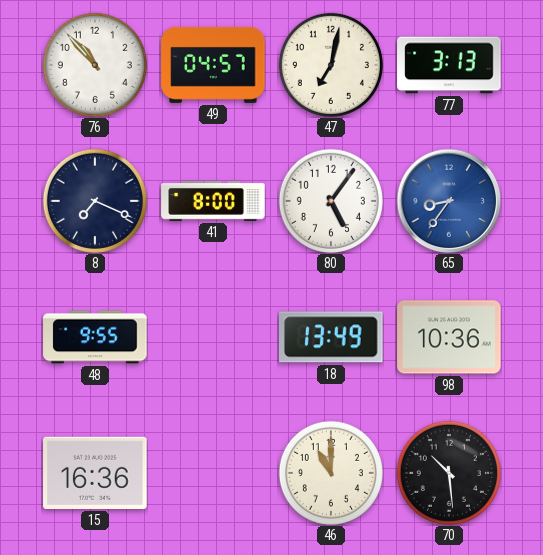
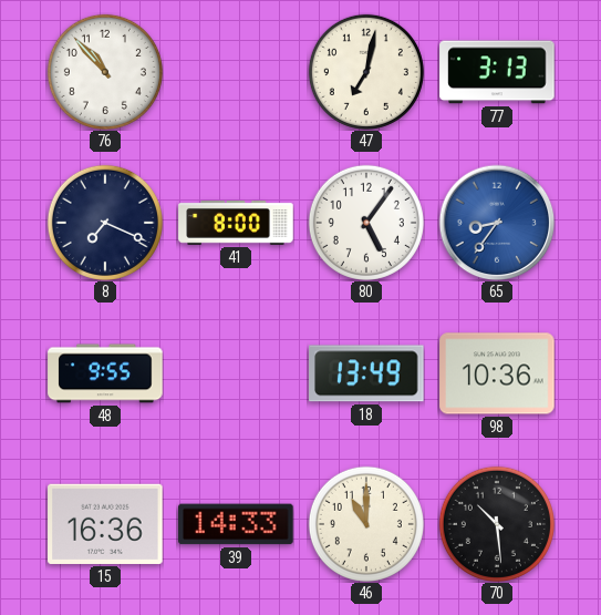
49: 04:57 -> none
39: none -> 14:33
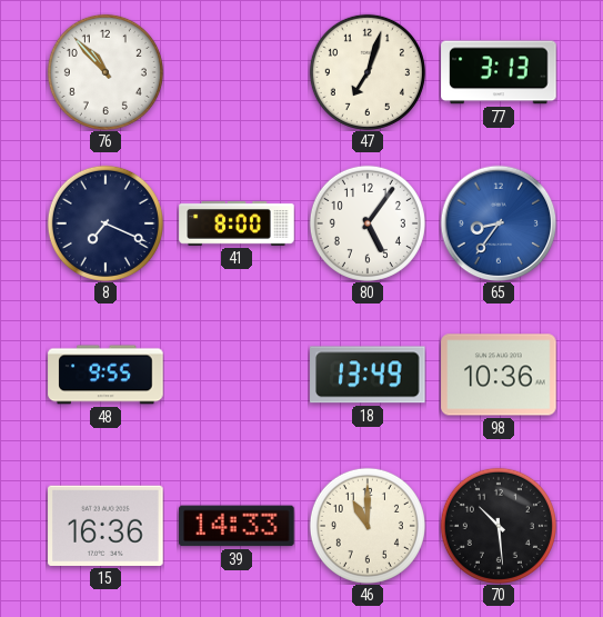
47: 7:02 -> 7:03
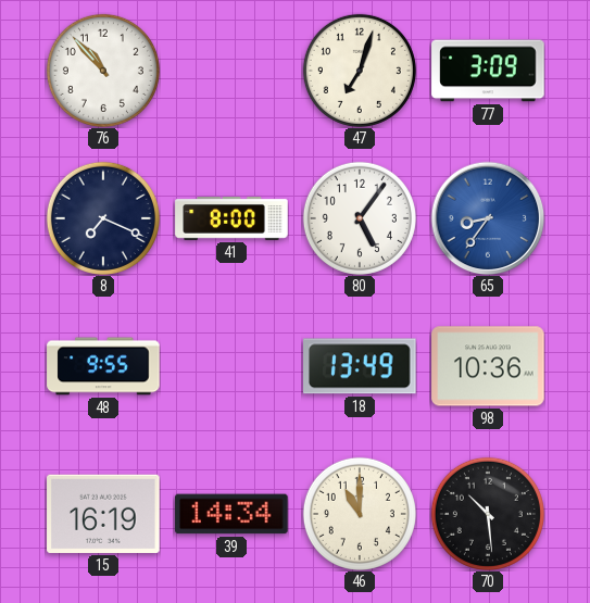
77: 3:13 -> 3:09
15: 16:36 -> 16:19
39: 14:33 -> 14:34
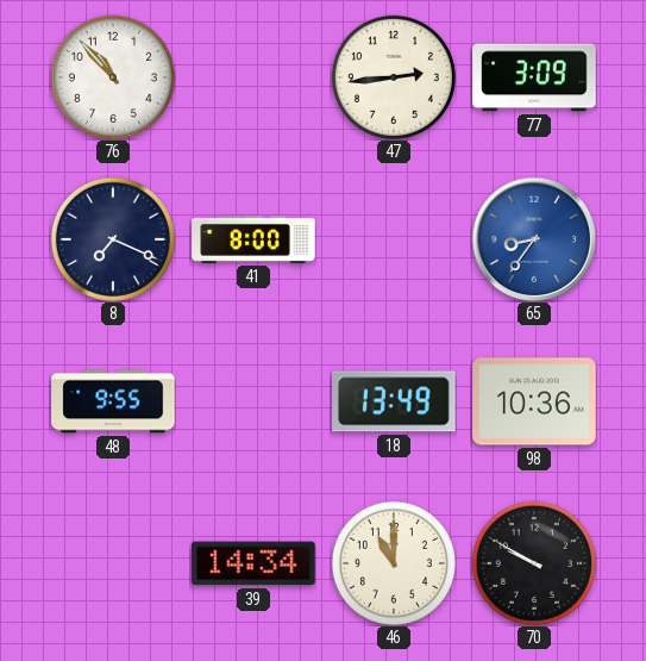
47: 7:03 -> 2:44
80: 5:06 -> none
15: 16:19 -> none
70: 10:29 -> 9:50
